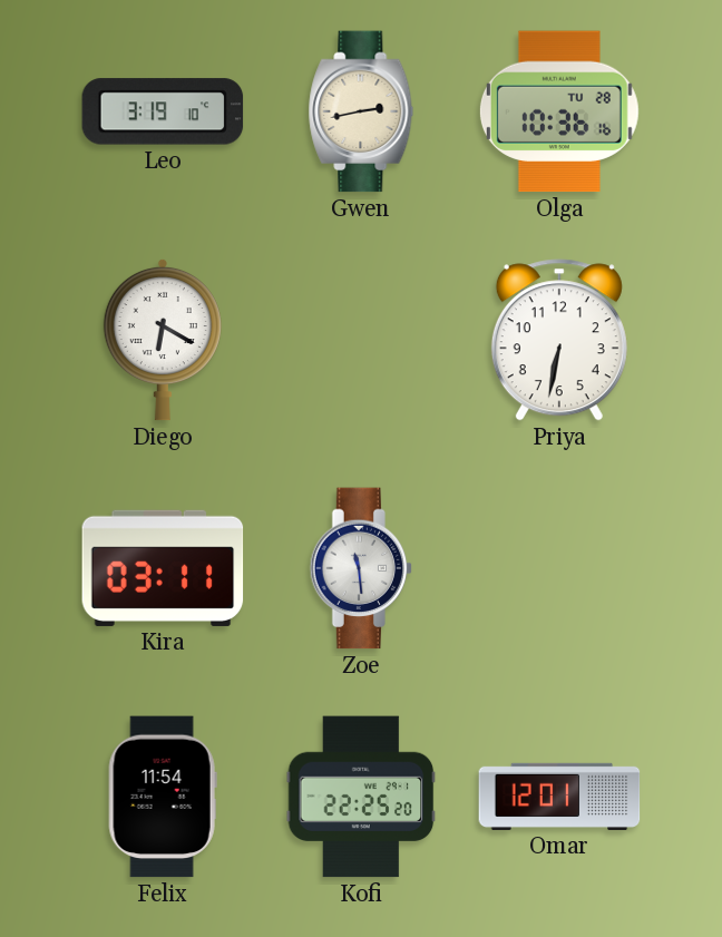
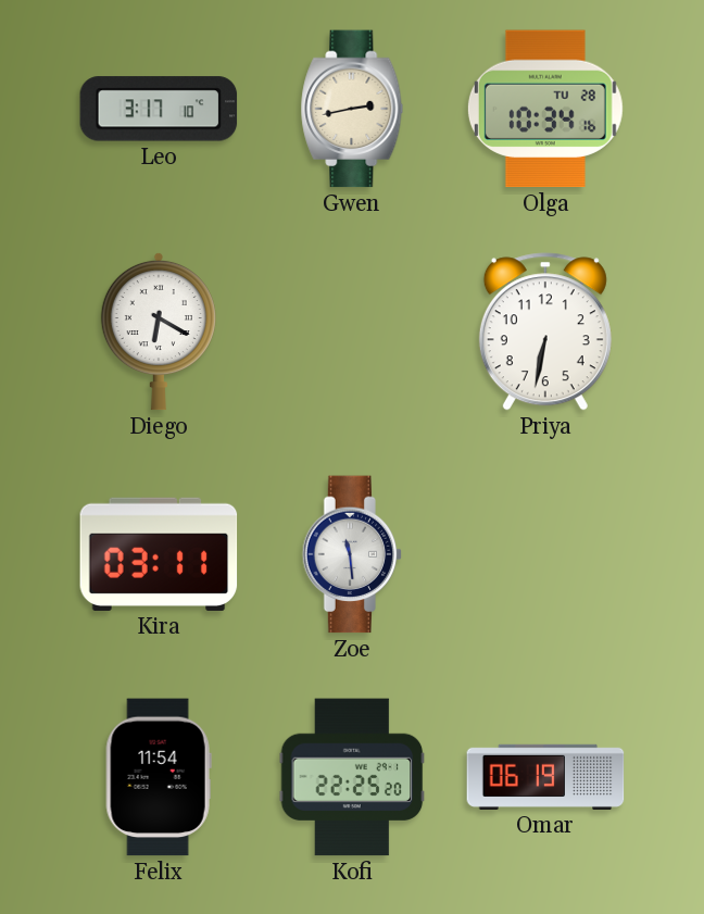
Leo: 3:19 -> 3:17
Olga: 10:36 -> 10:34
Omar: 12:01 -> 06:19
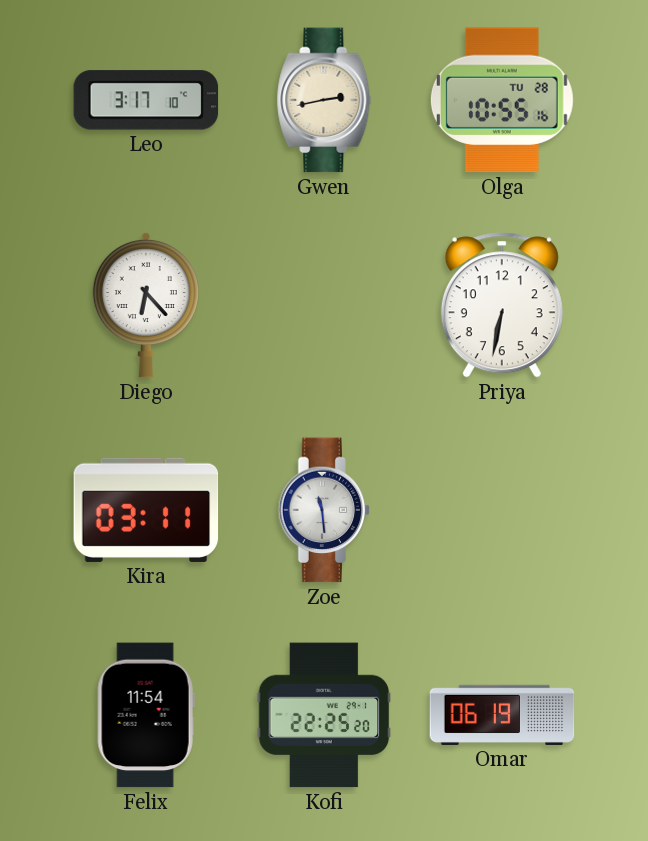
Olga: 10:34 -> 10:55
Diego: 6:20 -> 6:23
